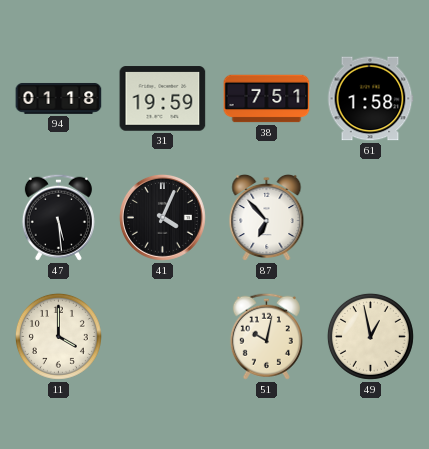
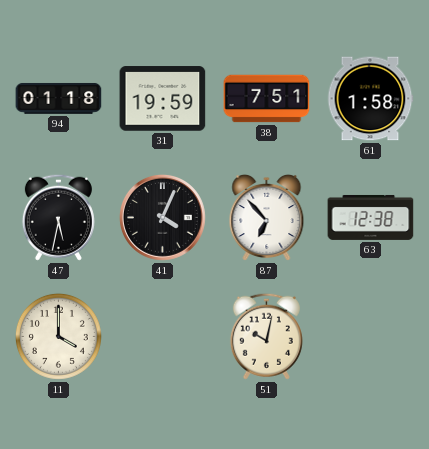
47: 5:29 -> 5:32
63: none -> 12:38
49: 12:58 -> none
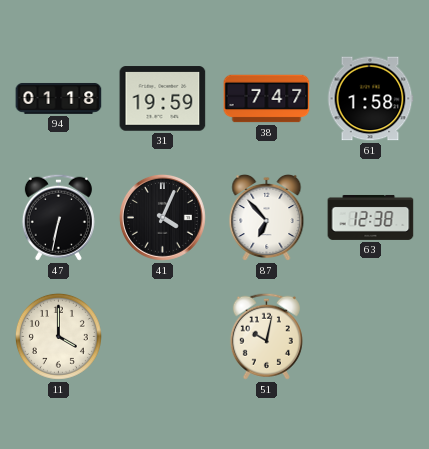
38: 7:51 -> 7:47
47: 5:32 -> 6:32
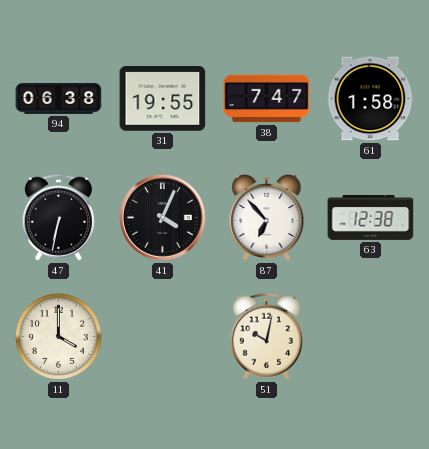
94: 01:18 -> 06:38
31: 19:59 -> 19:55
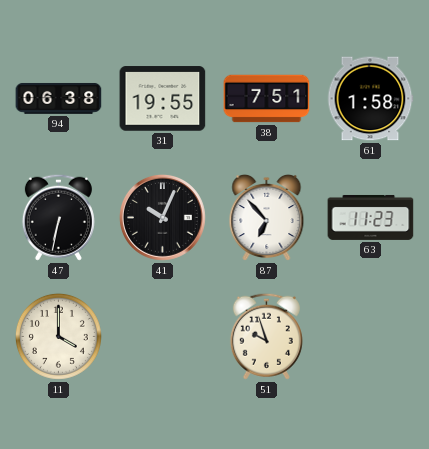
38: 7:47 -> 7:51
41: 4:04 -> 10:04
63: 12:38 -> 11:23
51: 10:02 -> 9:57
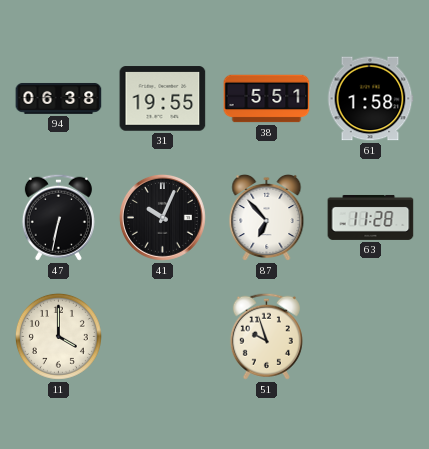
38: 7:51 -> 5:51
63: 11:23 -> 11:28
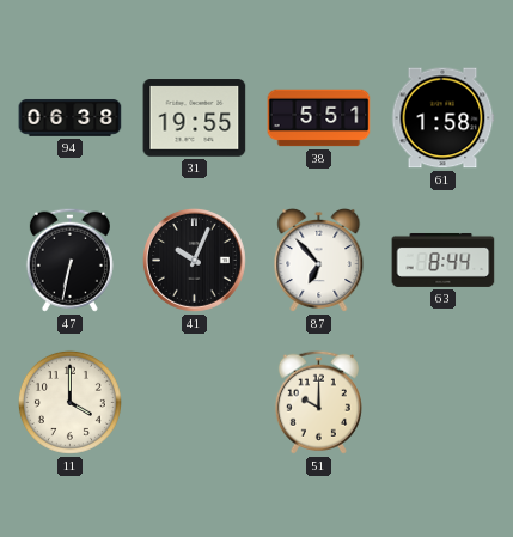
63: 11:28 -> 8:44
51: 9:57 -> 10:00
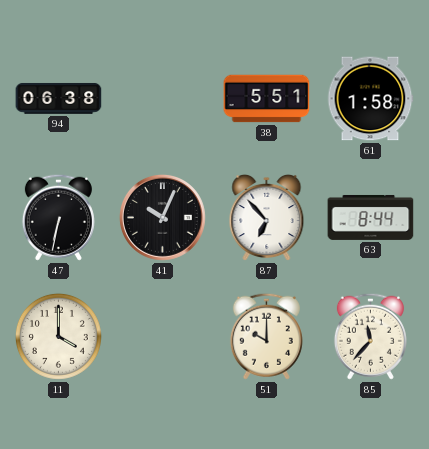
31: 19:55 -> none
85: none -> 11:37
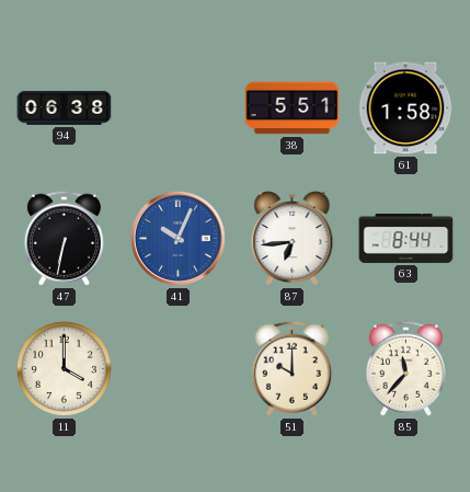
41 dial: black -> blue
87: 6:53 -> 6:44
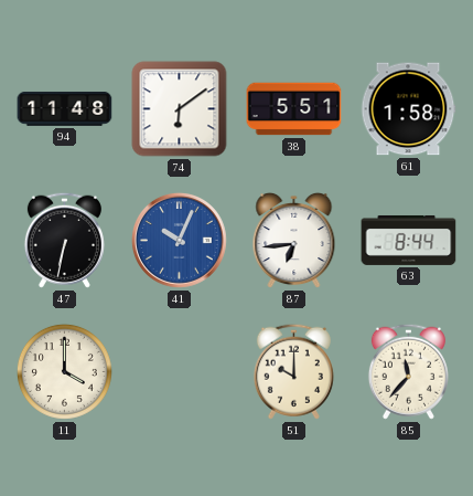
94: 06:38 -> 11:48
74: none -> 6:09
